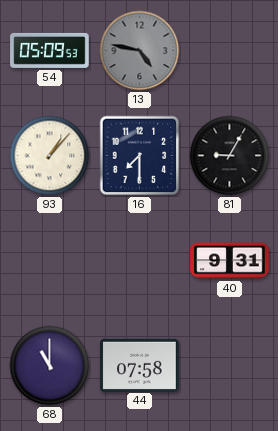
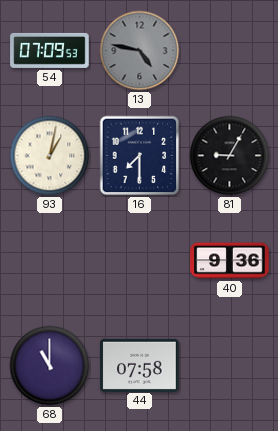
54: 05:09 -> 07:09
93: 1:07 -> 1:02
40: 9:31 -> 9:36
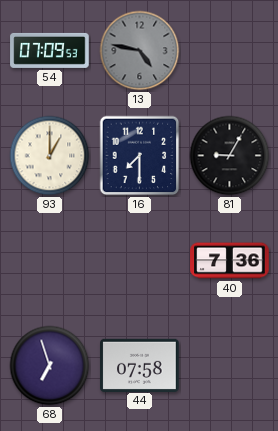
93: 1:02 -> 1:00
40: 9:36 -> 7:36
68: 11:00 -> 6:57
